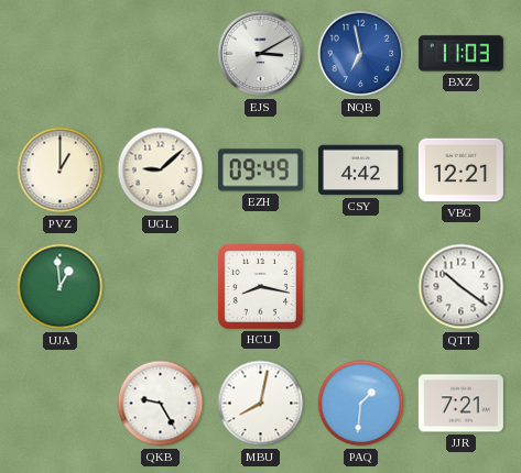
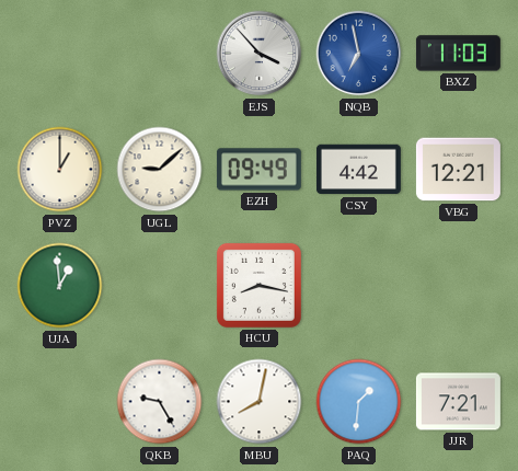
EJS: 3:10 -> 3:53
QTT: 10:21 -> none
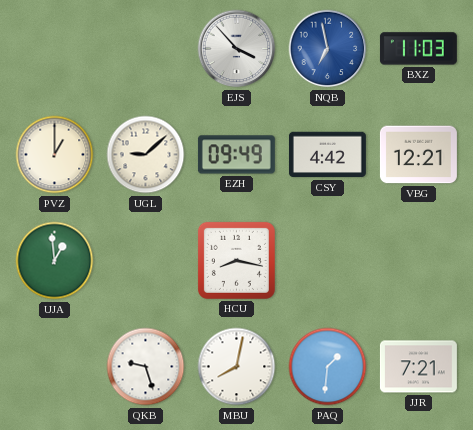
QKB: 9:25 -> 9:27
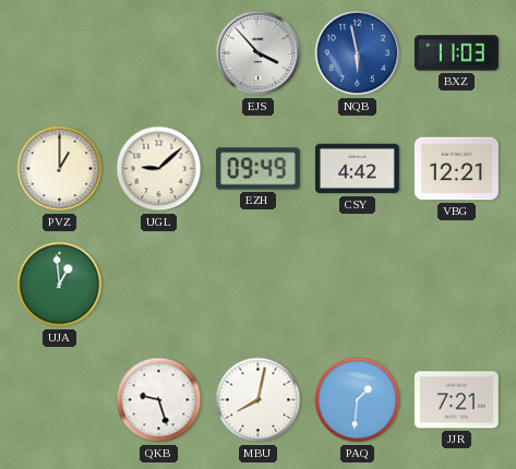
NQB: 6:58 -> 5:58
HCU: 8:17 -> none
